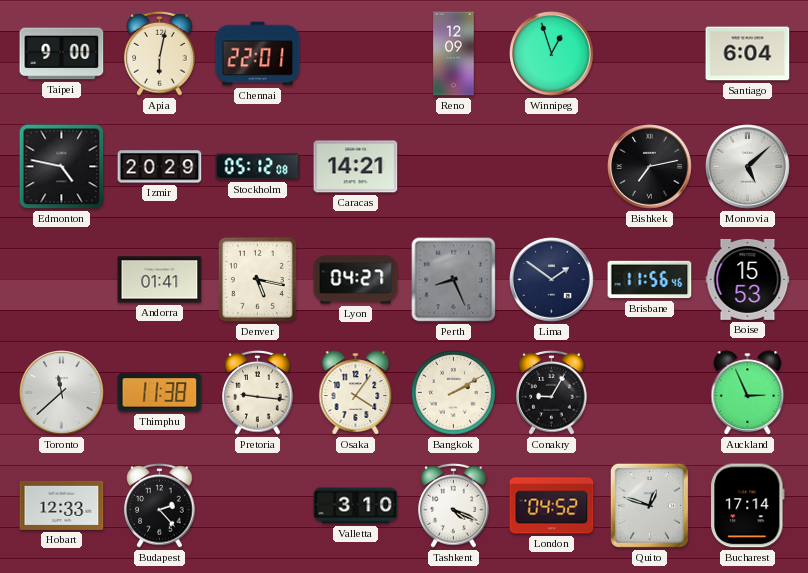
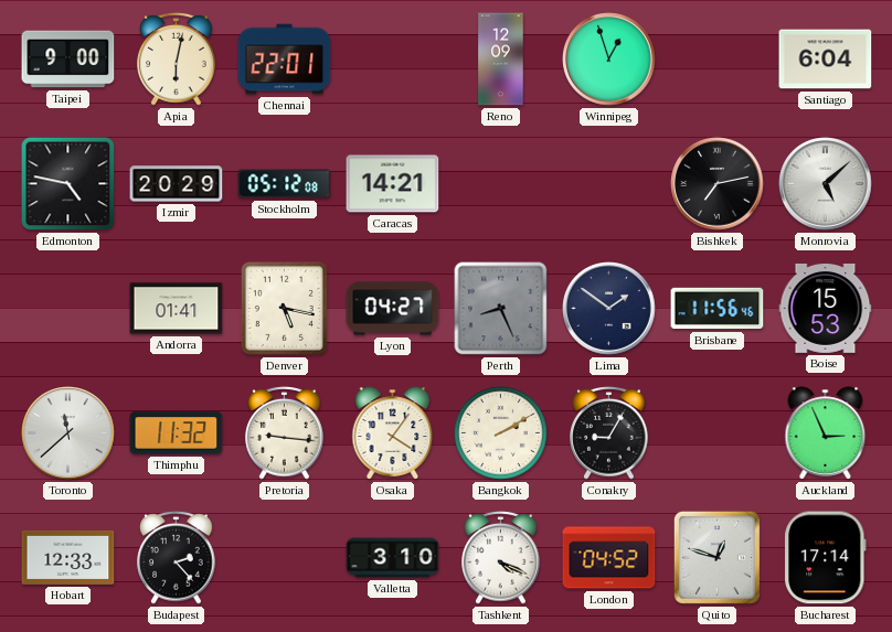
Thimphu: 11:38 -> 11:32
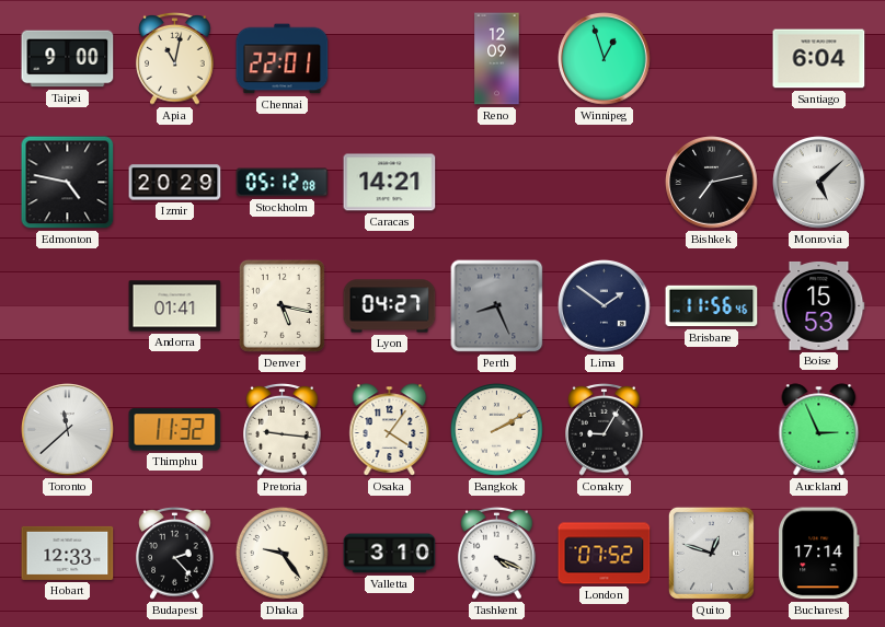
Apia: 6:02 -> 11:02
Dhaka: none -> 9:24
London: 04:52 -> 07:52
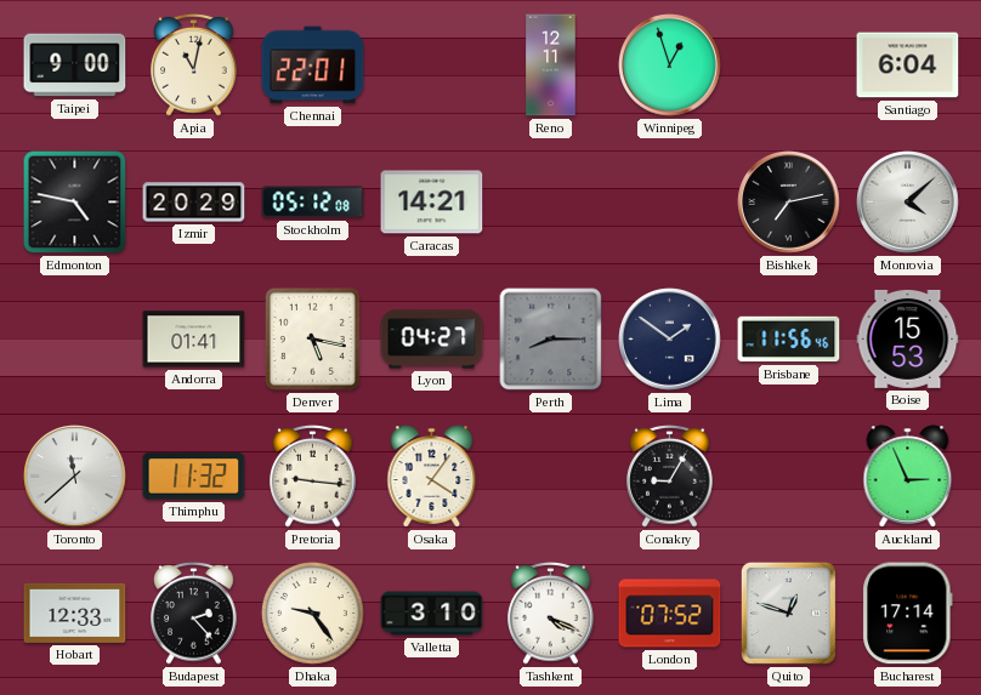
Reno: 12:09 -> 12:11
Monrovia: 5:08 -> 4:08
Perth: 8:26 -> 8:15
Bangkok: 2:10 -> none
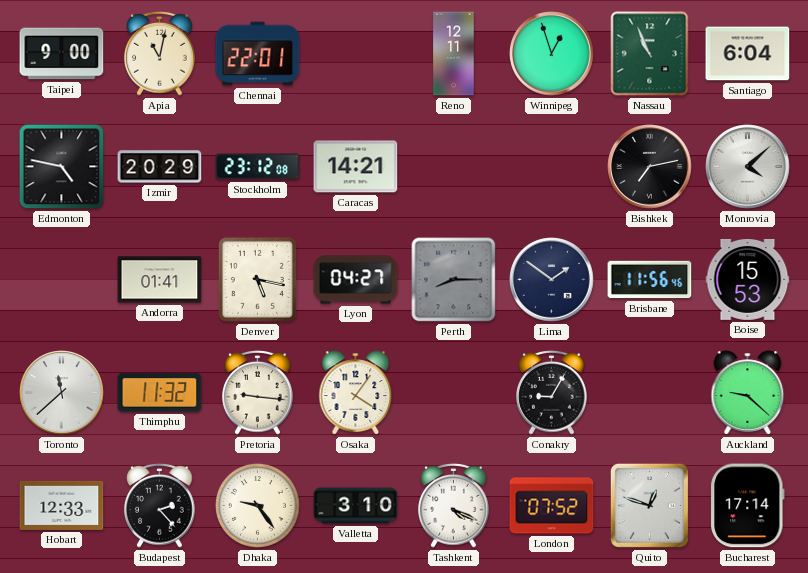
Nassau: none -> 10:56
Stockholm: 05:12 -> 23:12
Auckland: 2:56 -> 9:22
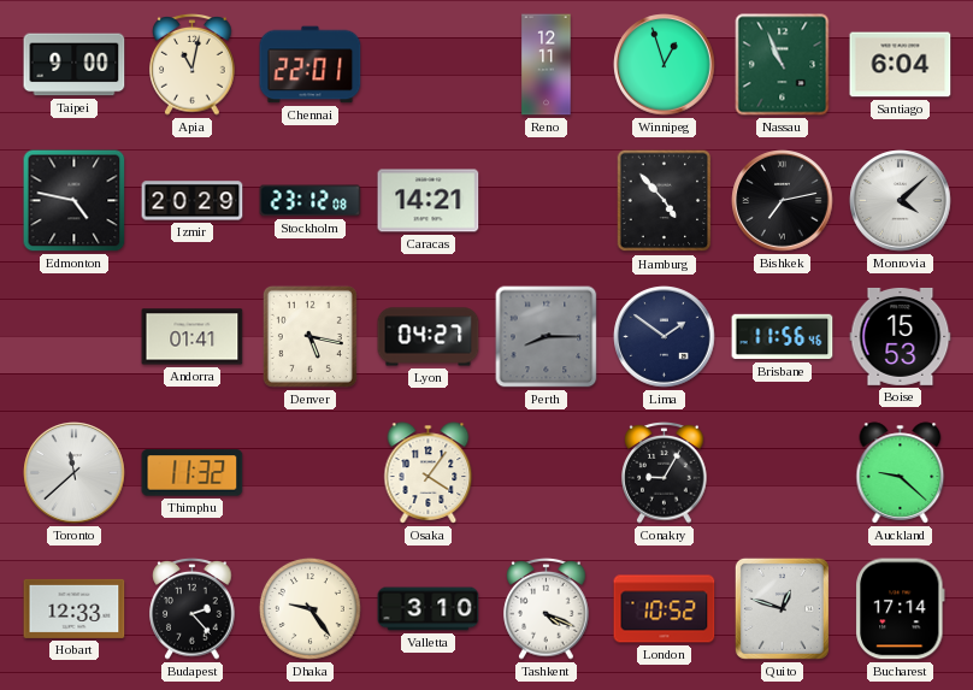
Hamburg: none -> 4:53
Pretoria: 9:16 -> none
London: 07:52 -> 10:52
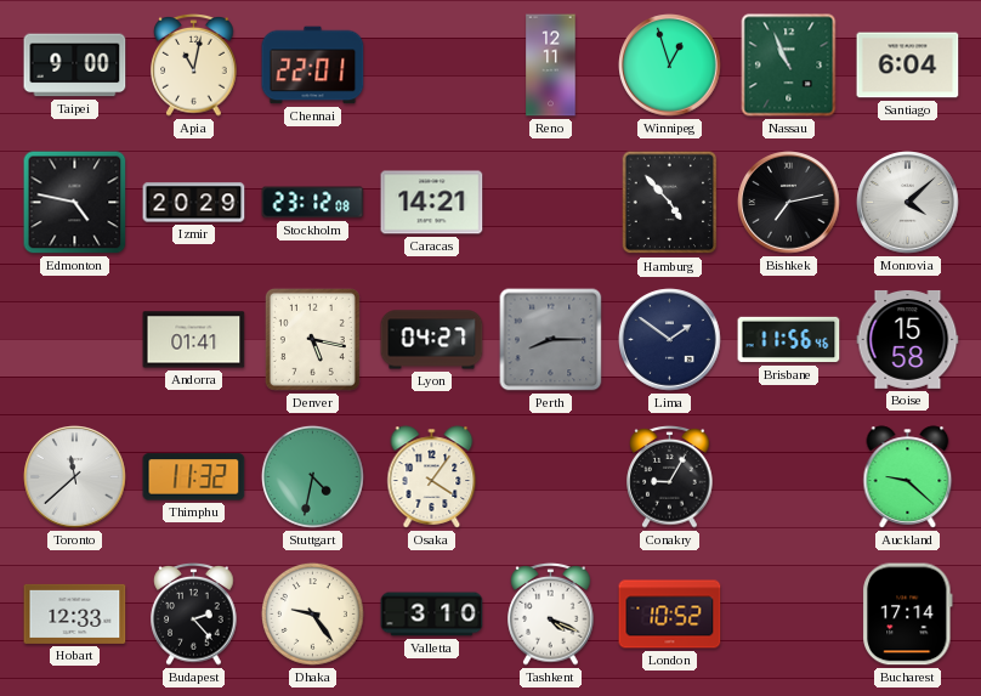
Boise: 15:53 -> 15:58
Stuttgart: none -> 4:32
Quito: 12:48 -> none
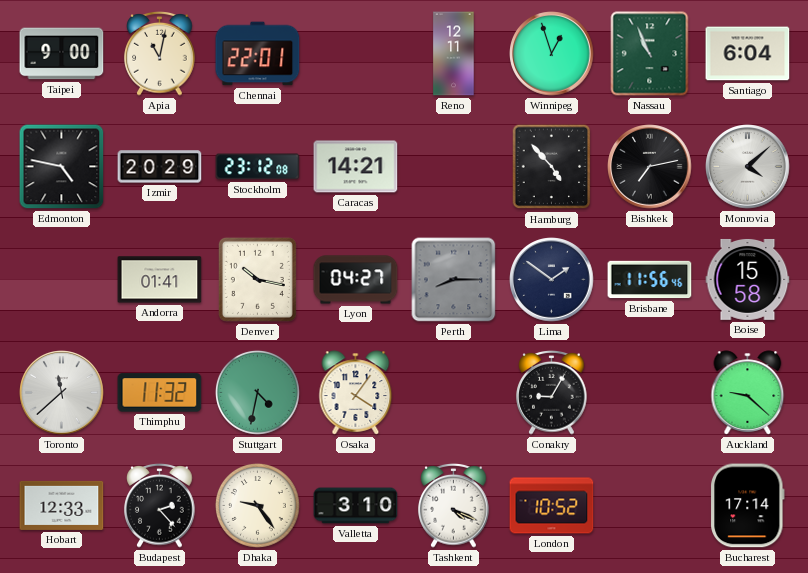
Denver: 5:17 -> 10:17
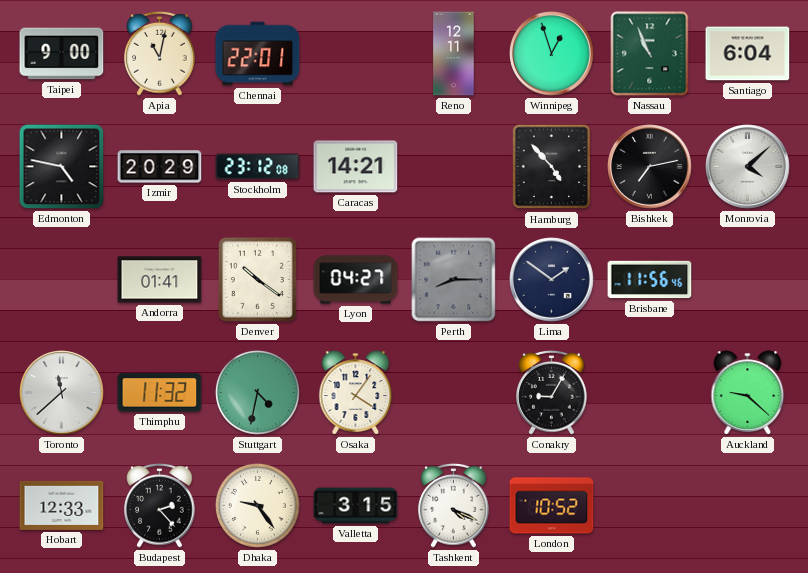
Denver: 10:17 -> 10:21
Boise: 15:58 -> none
Valletta: 3:10 -> 3:15
Bucharest: 17:14 -> none
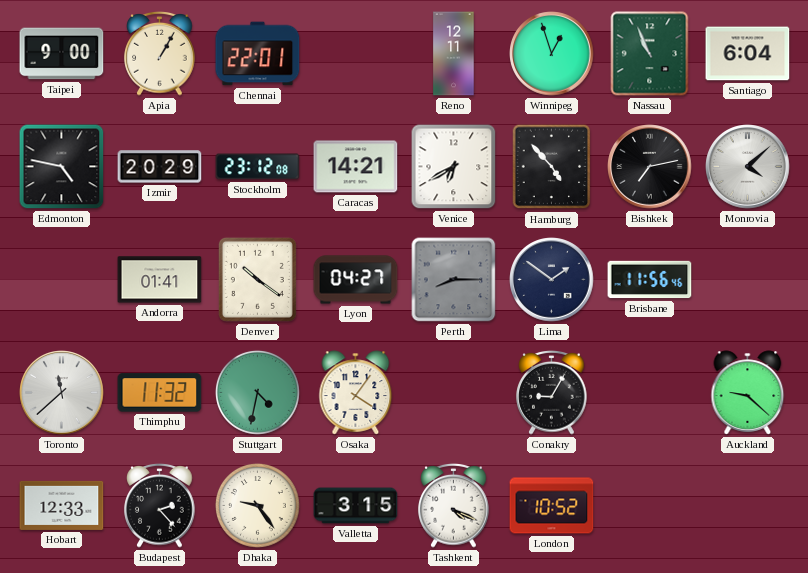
Apia: 11:02 -> 1:05
Venice: none -> 6:40
